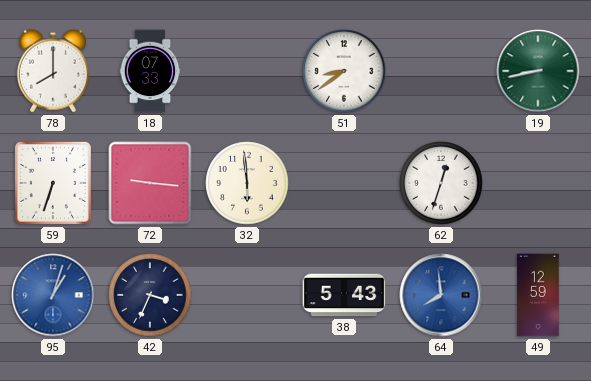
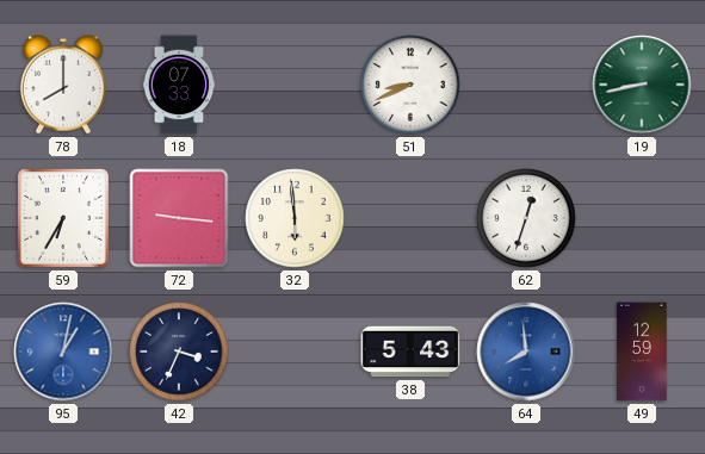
51: 8:39 -> 8:41
59: 6:33 -> 6:35
95: 1:03 -> 1:02
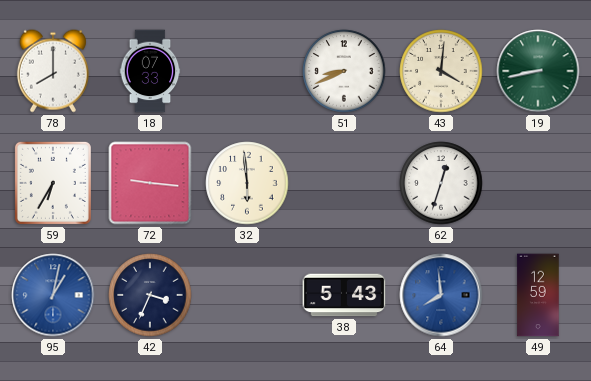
43: none -> 4:01
